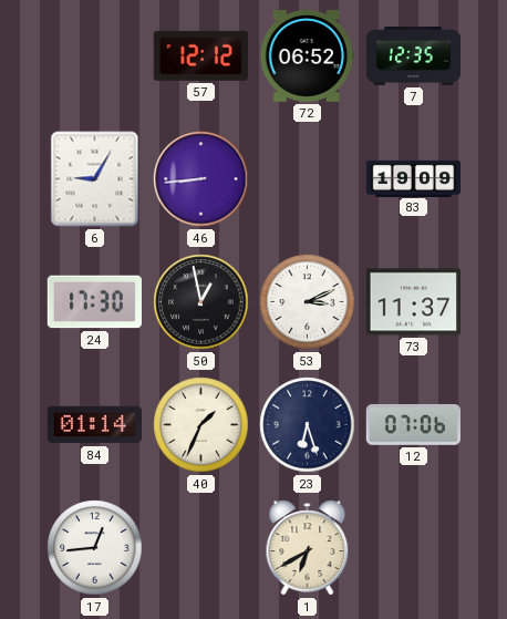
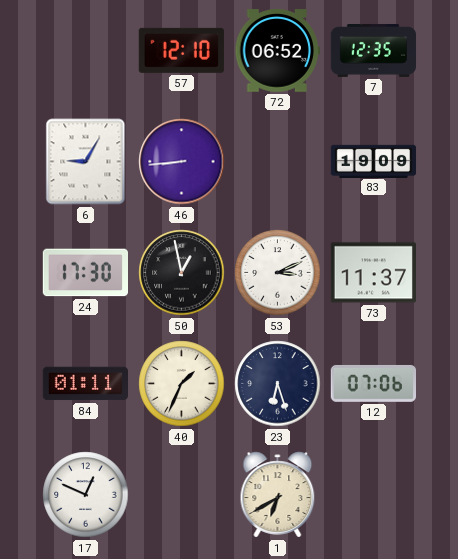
57: 12:12 -> 12:10
84: 01:14 -> 01:11
17: 12:44 -> 12:49
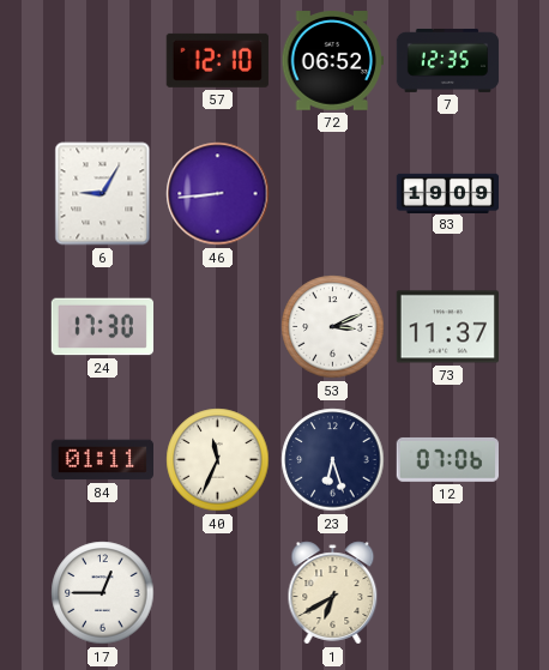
50: 12:58 -> none
40: 1:34 -> 11:34
17: 12:49 -> 12:45
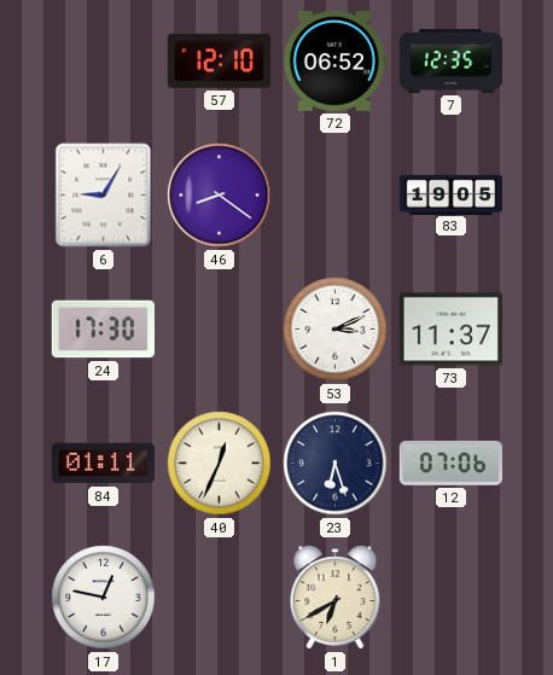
46: 8:44 -> 8:21
83: 19:09 -> 19:05
40: 11:34 -> 12:34
17: 12:45 -> 12:47
